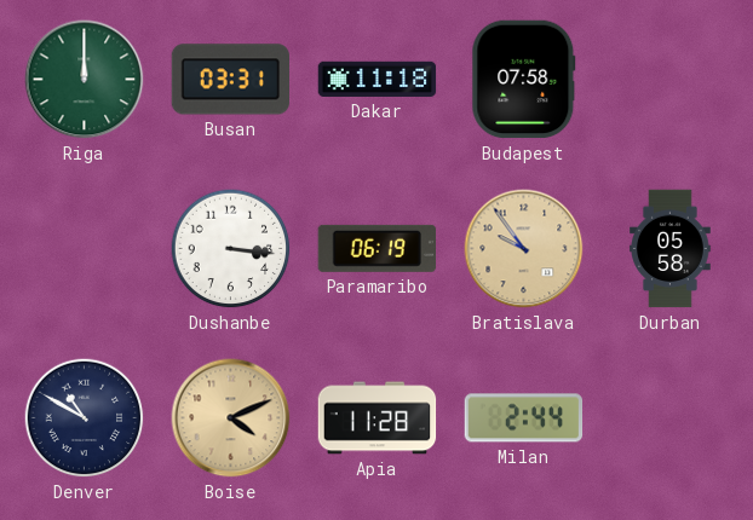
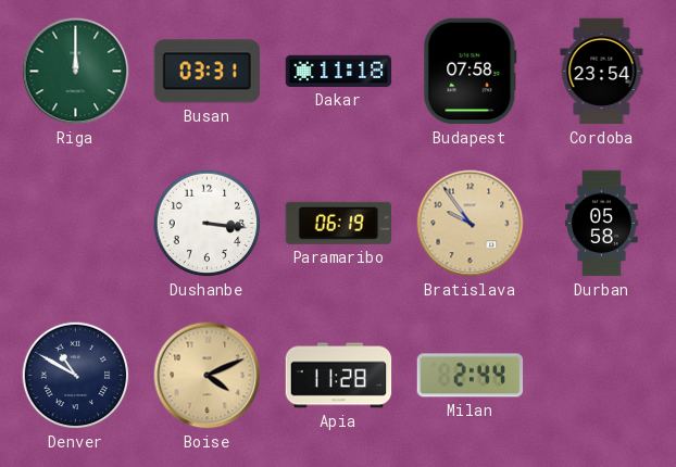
Cordoba: none -> 23:54
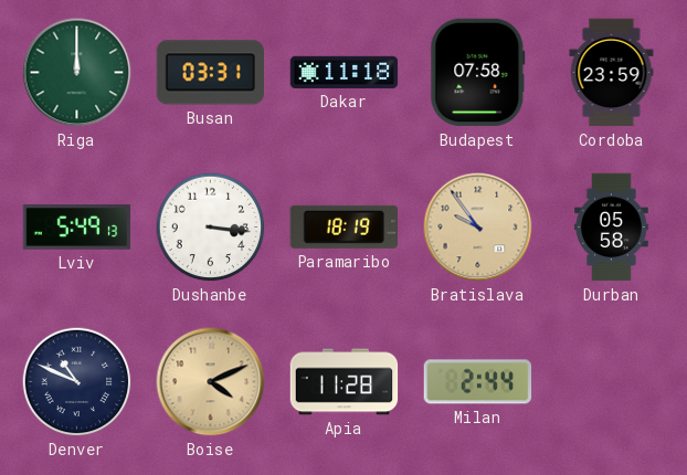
Cordoba: 23:54 -> 23:59
Lviv: none -> 5:49
Paramaribo: 06:19 -> 18:19
Denver: 10:50 -> 10:49
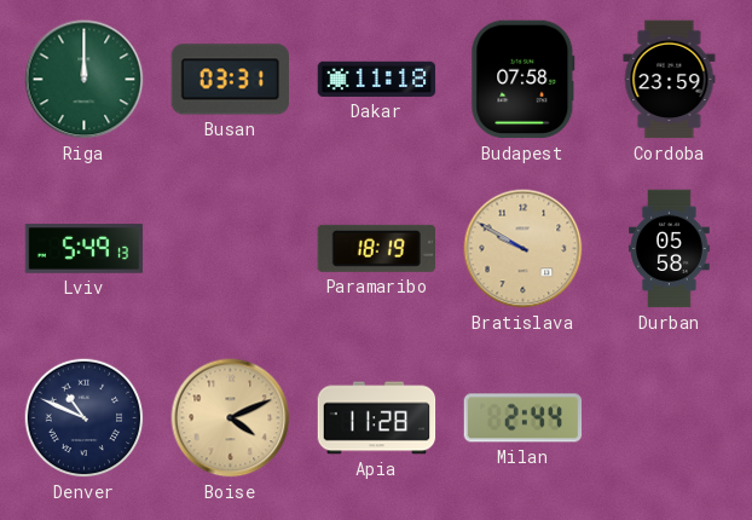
Dushanbe: 3:16 -> none
Bratislava: 9:54 -> 9:50
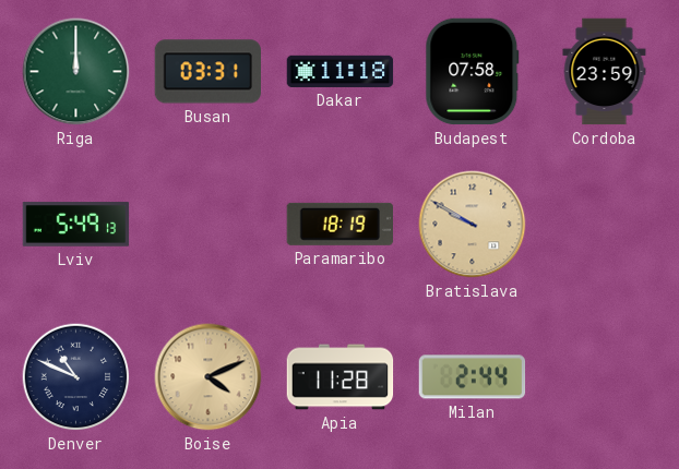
Durban: 05:58 -> none
